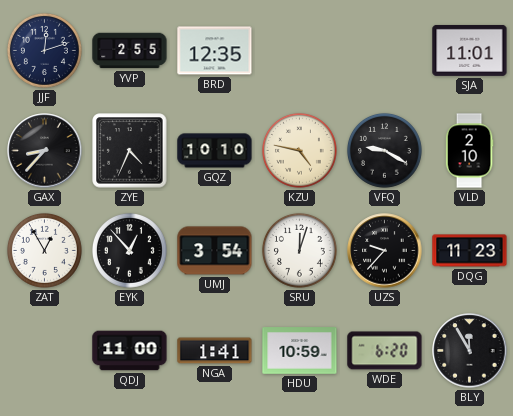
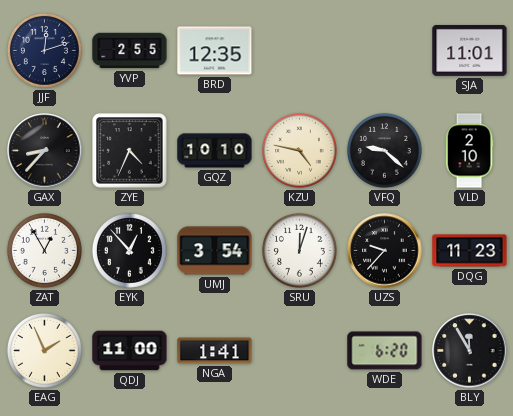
VFQ: 9:20 -> 9:22
EAG: none -> 1:56
HDU: 10:59 -> none
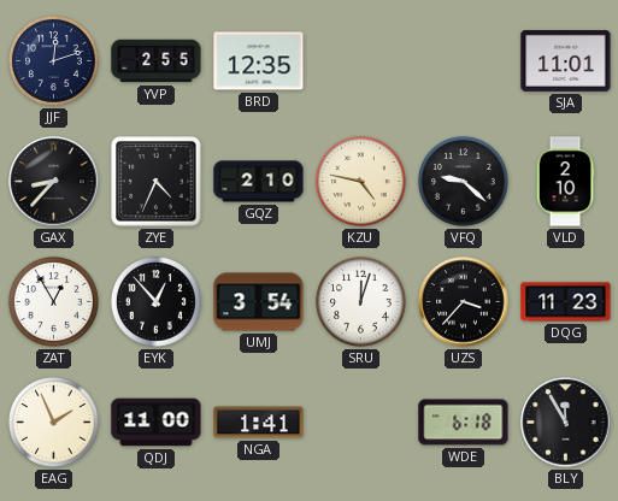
GQZ: 10:10 -> 2:10
UZS: 9:37 -> 3:37
WDE: 6:20 -> 6:18
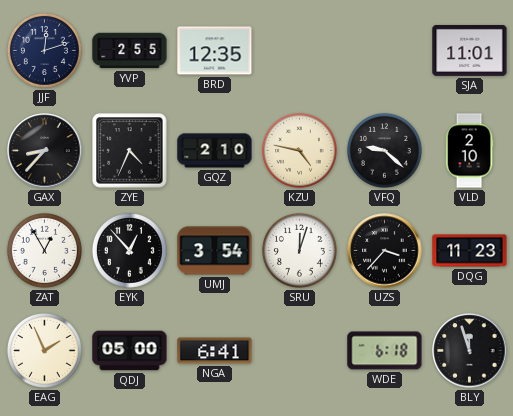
QDJ: 11:00 -> 05:00
NGA: 1:41 -> 6:41
BLY: 11:55 -> 11:57
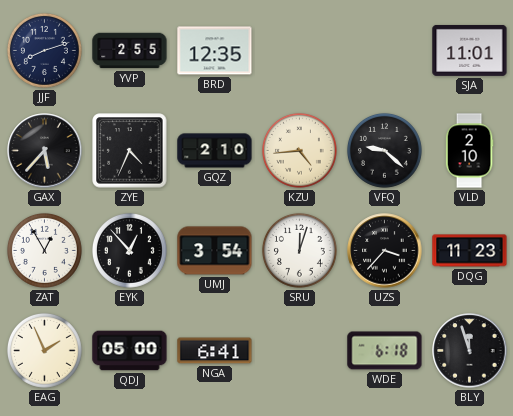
JJF: 12:12 -> 8:12
GAX: 8:37 -> 5:37
KZU: 4:47 -> 4:44
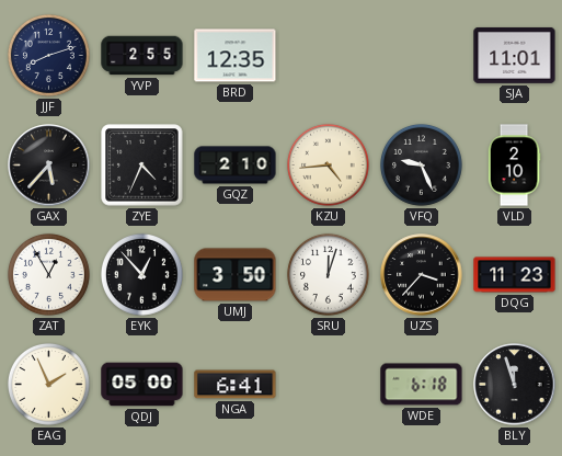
VFQ: 9:22 -> 9:26
UMJ: 3:54 -> 3:50
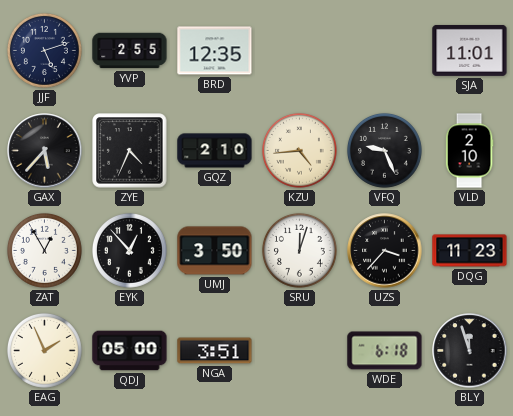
JJF: 8:12 -> 5:12
NGA: 6:41 -> 3:51
